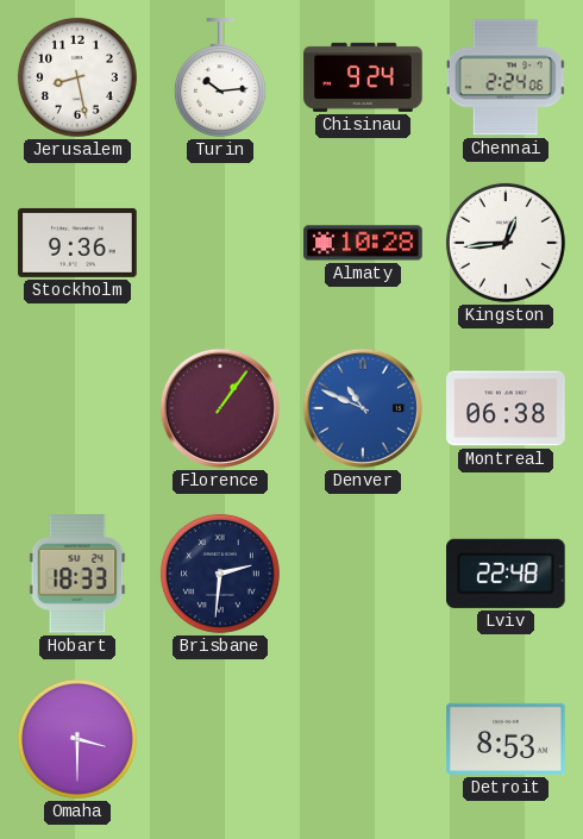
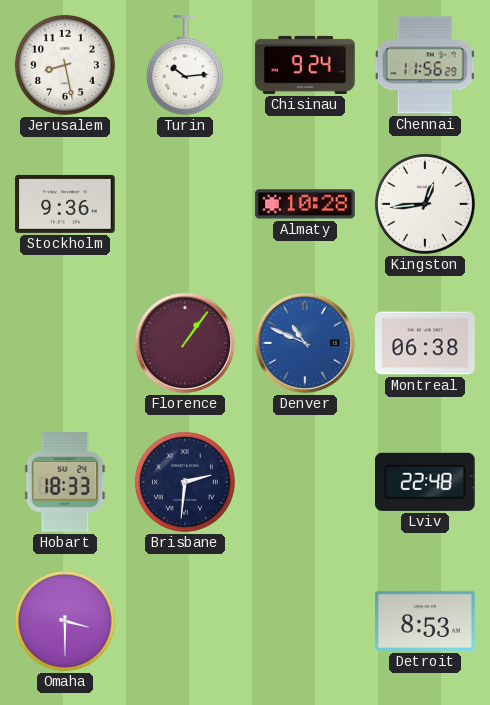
Chennai: 2:24 -> 11:56
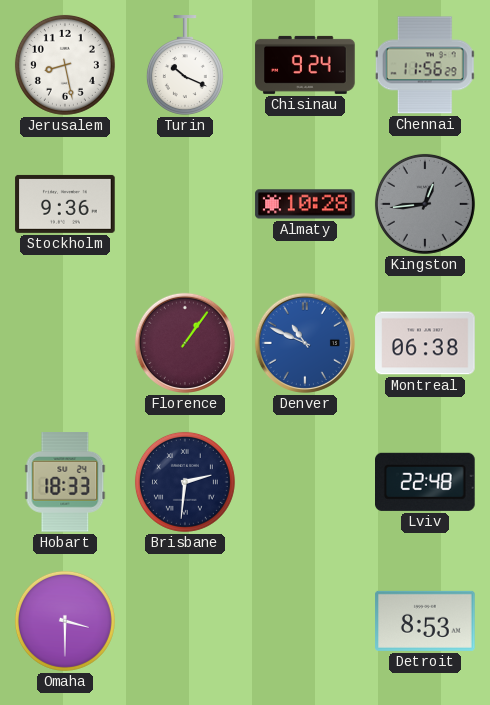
Turin: 10:14 -> 10:19
Kingston dial: white -> grey
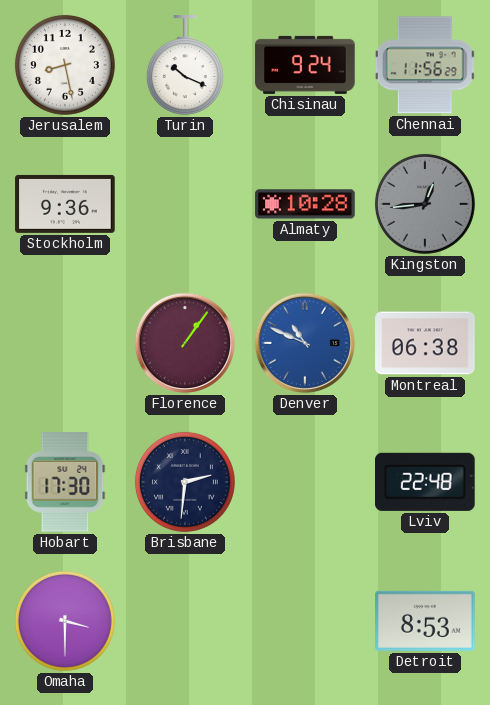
Hobart: 18:33 -> 17:30
